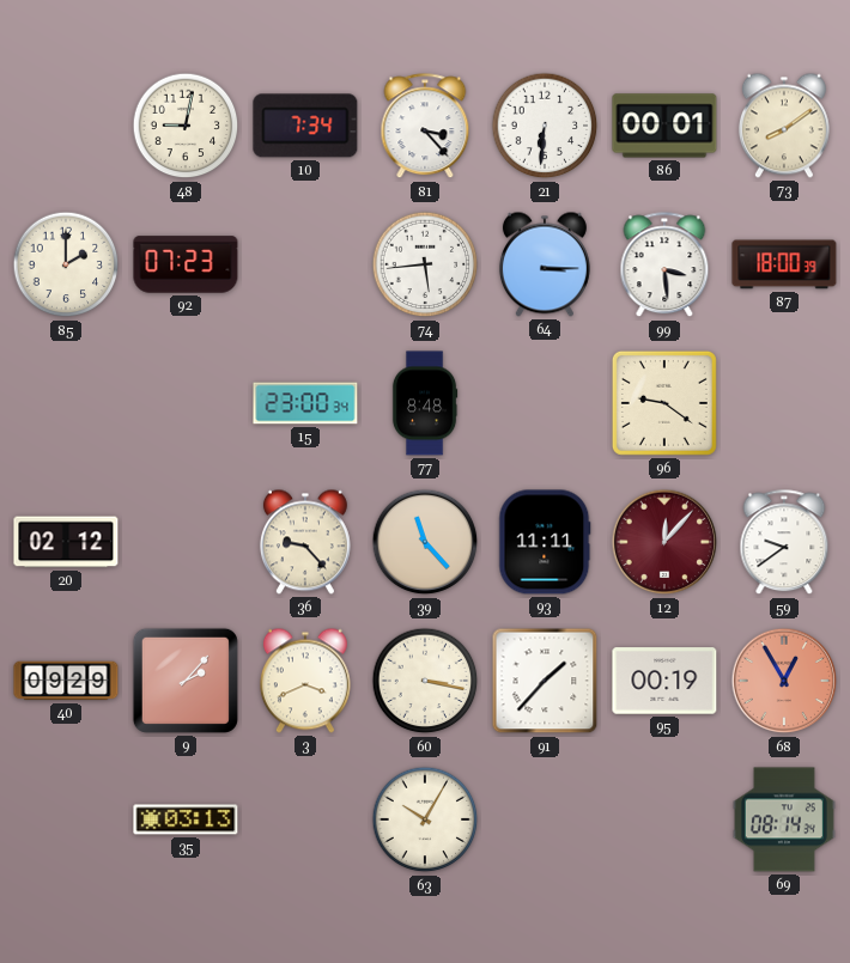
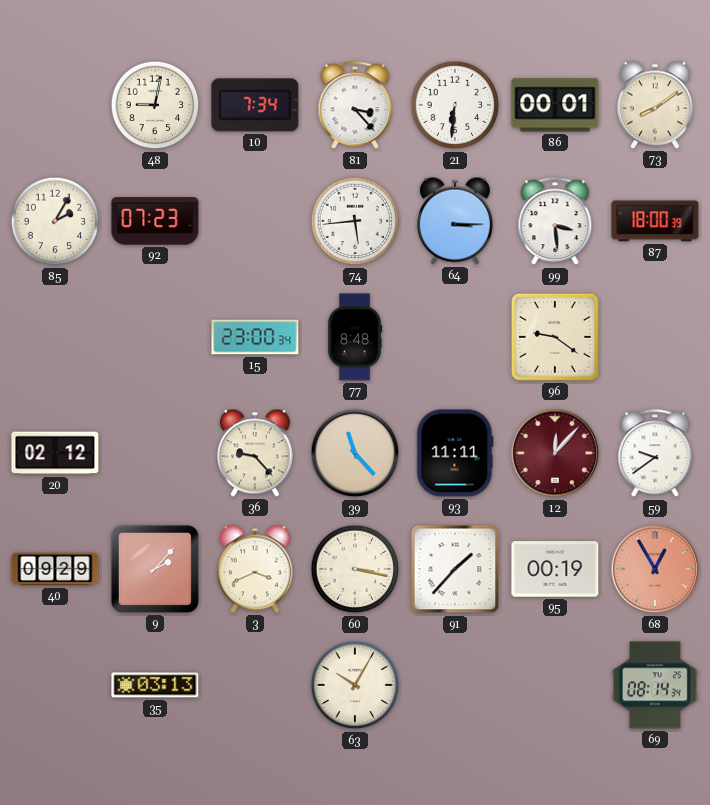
85: 2:00 -> 2:05
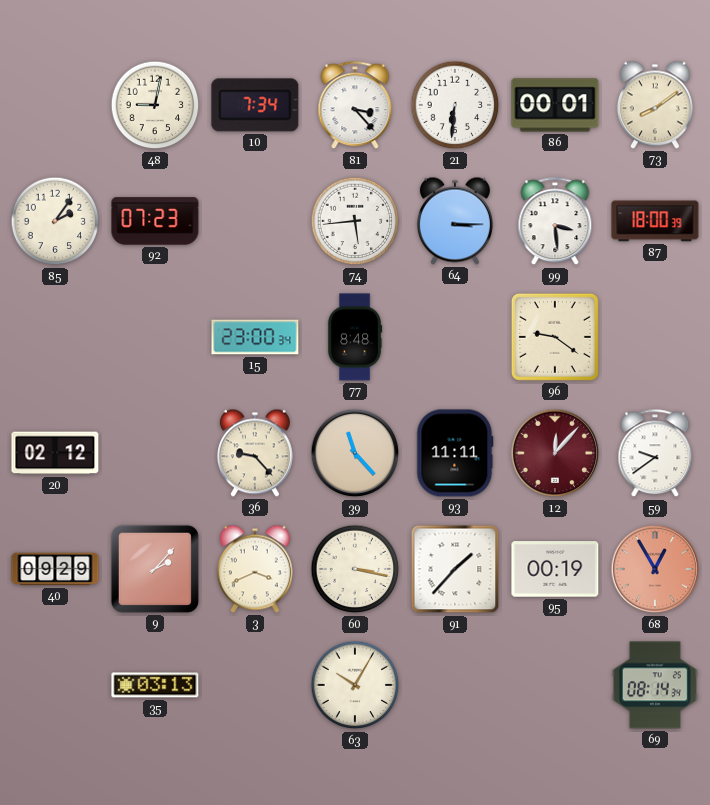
85: 2:05 -> 2:06
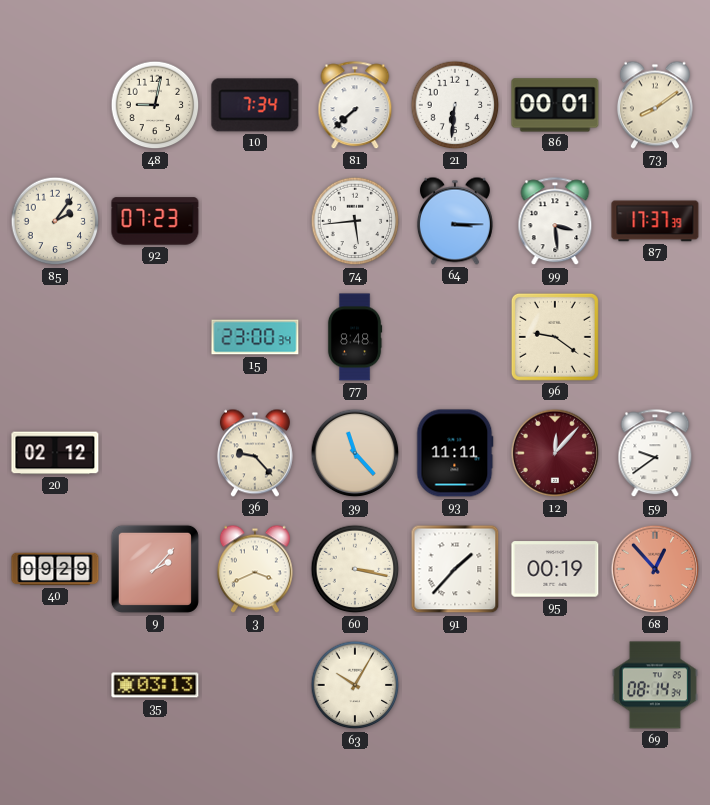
81: 3:23 -> 7:38
87: 18:00 -> 17:37
68: 12:55 -> 12:53
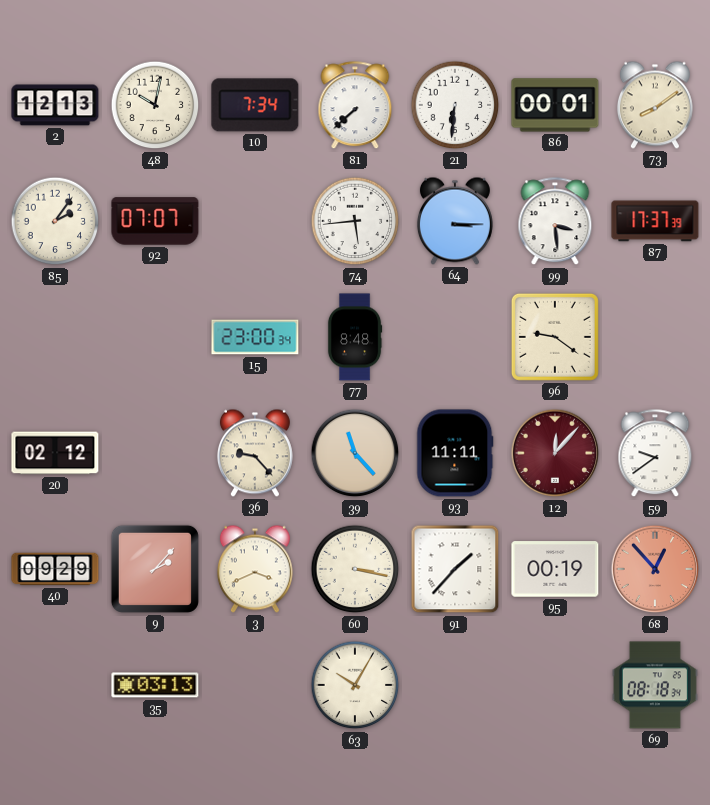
2: none -> 12:13
48: 9:02 -> 10:02
92: 07:23 -> 07:07
69: 08:14 -> 08:18
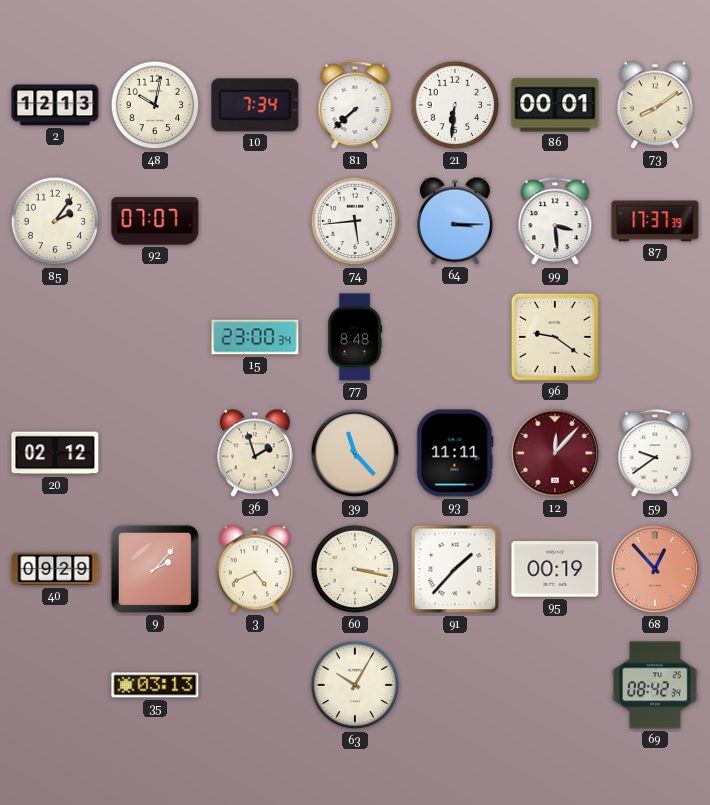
36: 9:23 -> 1:57
3: 3:41 -> 4:41
69: 08:18 -> 08:42
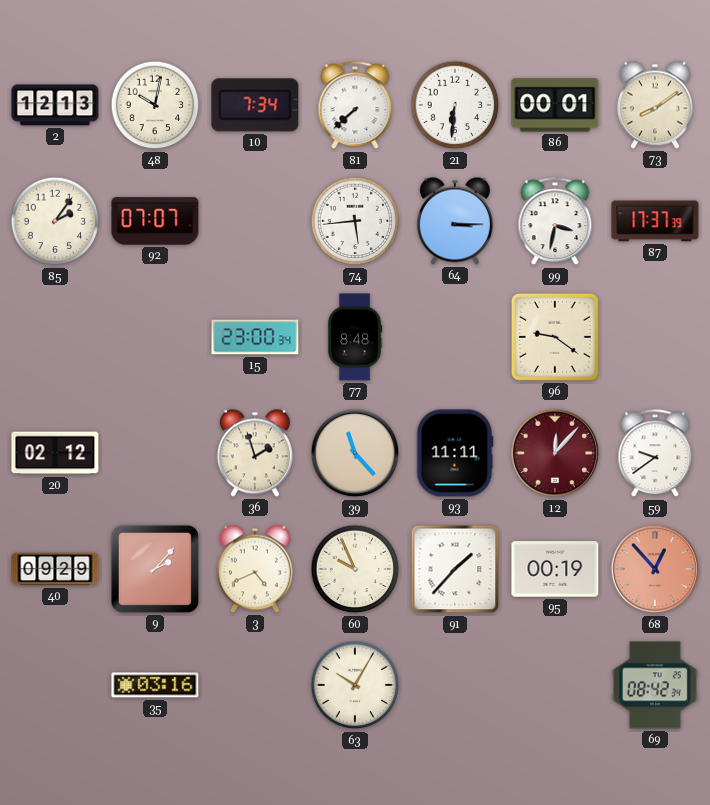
99: 3:29 -> 3:32
60: 3:17 -> 9:56
35: 03:13 -> 03:16
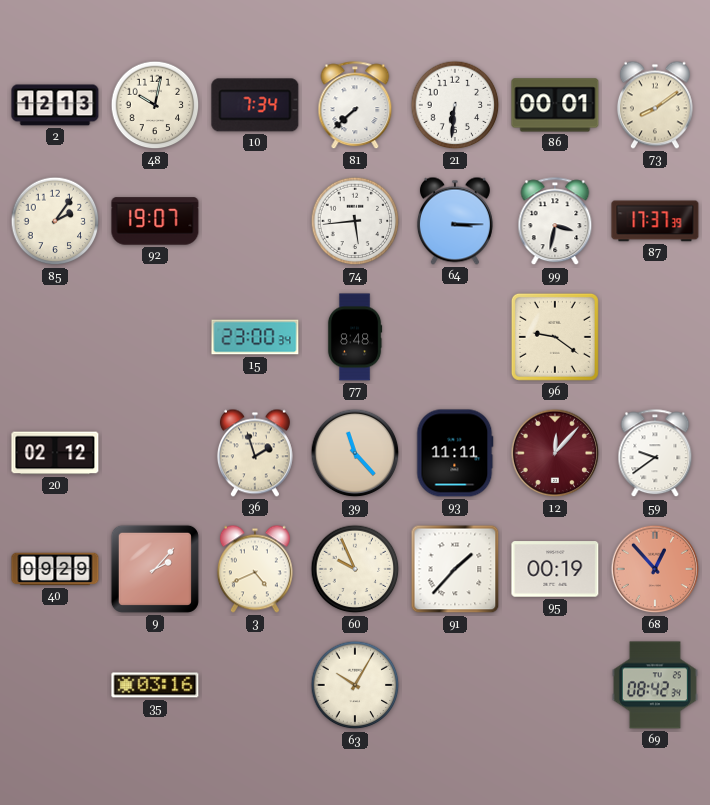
92: 07:07 -> 19:07
